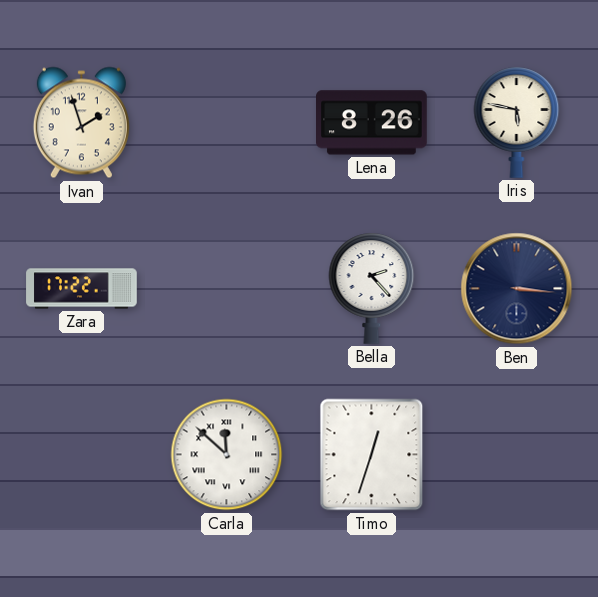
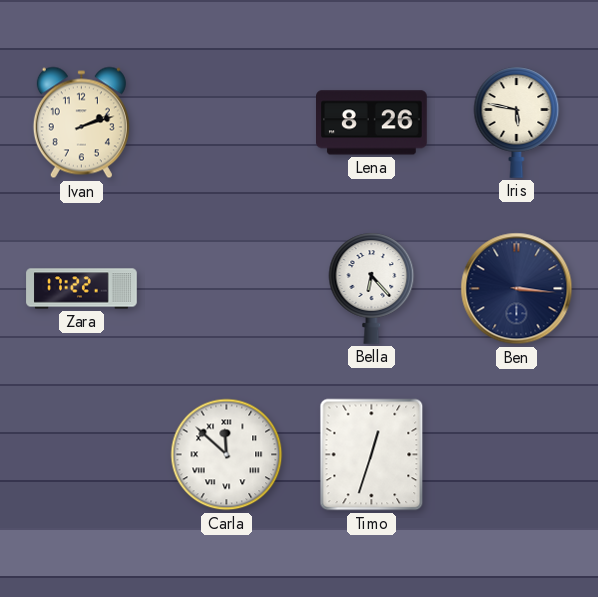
Ivan: 1:57 -> 2:12
Bella: 2:23 -> 6:23
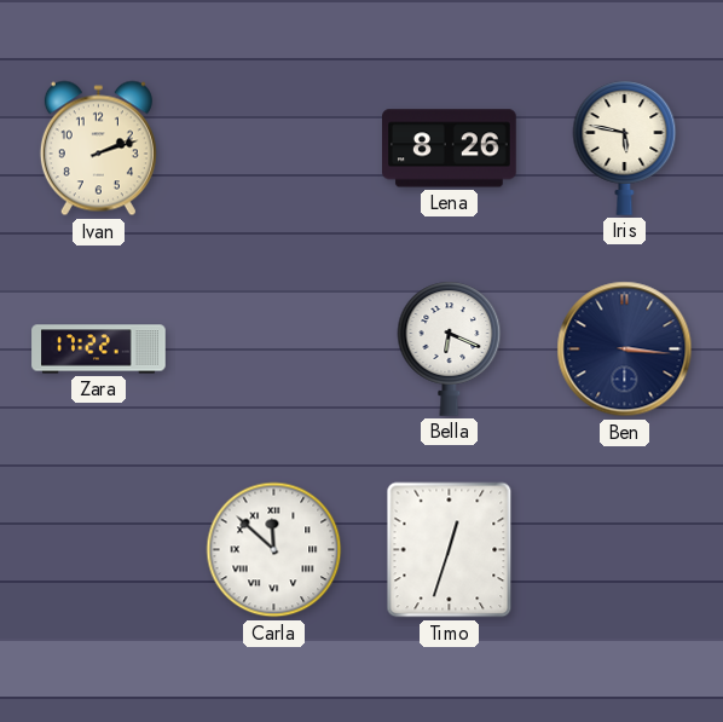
Bella: 6:23 -> 6:19
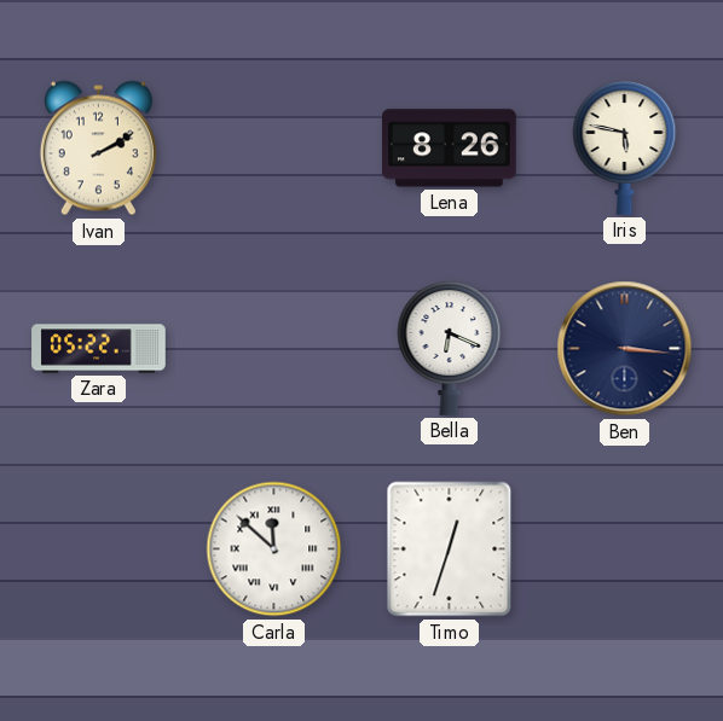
Ivan: 2:12 -> 2:10
Zara: 17:22 -> 05:22
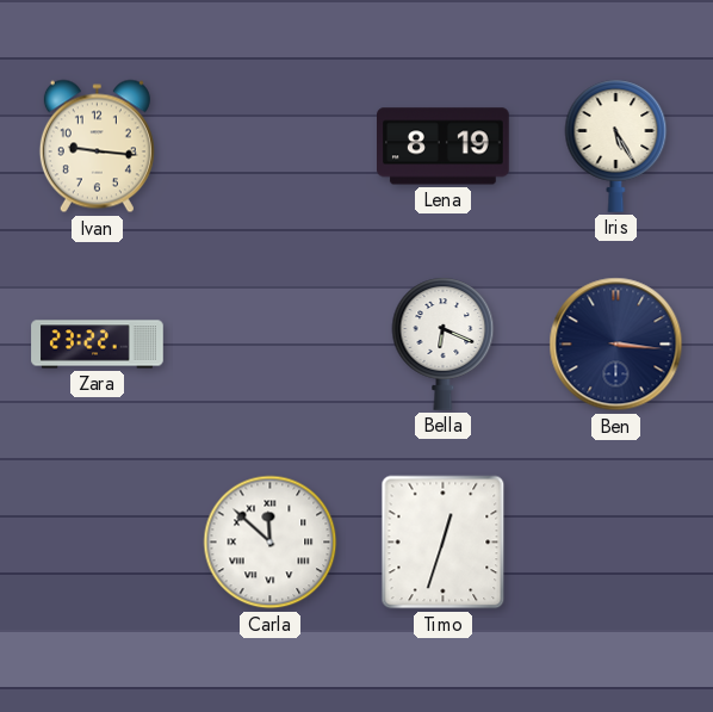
Ivan: 2:10 -> 9:16
Lena: 8:26 -> 8:19
Iris: 5:47 -> 5:25
Zara: 05:22 -> 23:22
